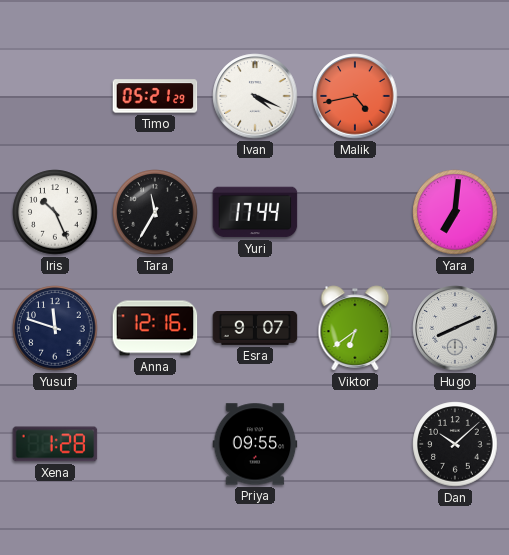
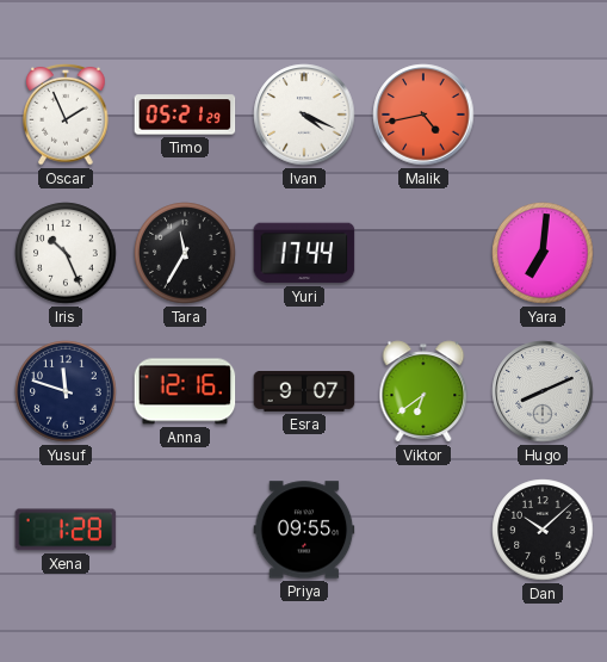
Oscar: none -> 1:56
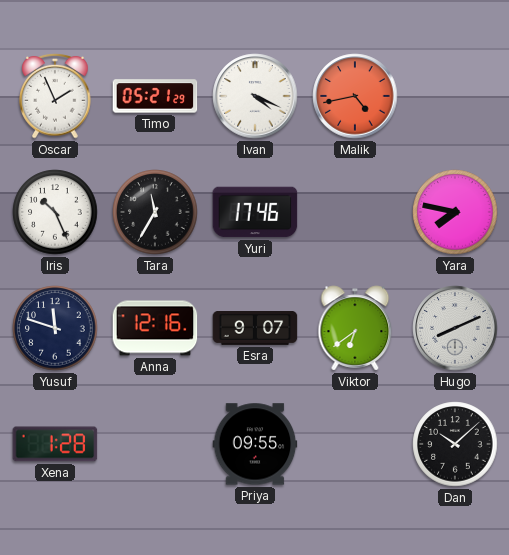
Yuri: 17:44 -> 17:46
Yara: 7:01 -> 7:47
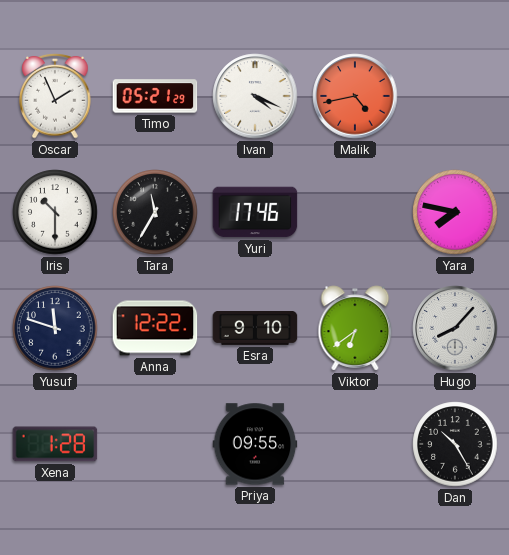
Iris: 10:26 -> 10:30
Anna: 12:16 -> 12:22
Esra: 9:07 -> 9:10
Hugo: 8:11 -> 8:07
Dan: 10:08 -> 10:25
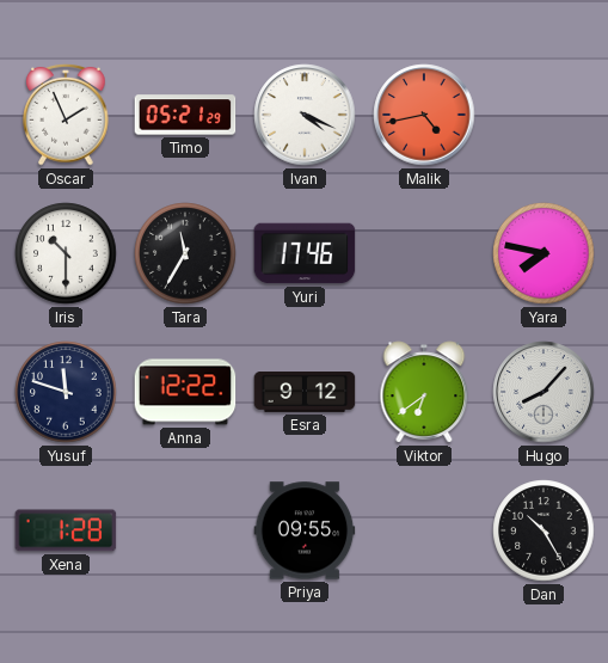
Esra: 9:10 -> 9:12
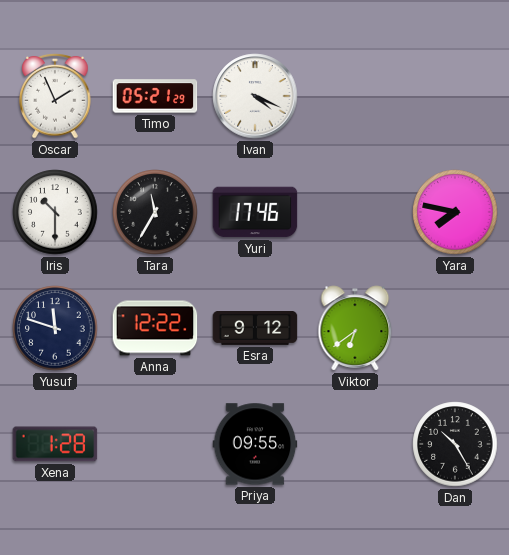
Malik: 4:43 -> none
Hugo: 8:07 -> none
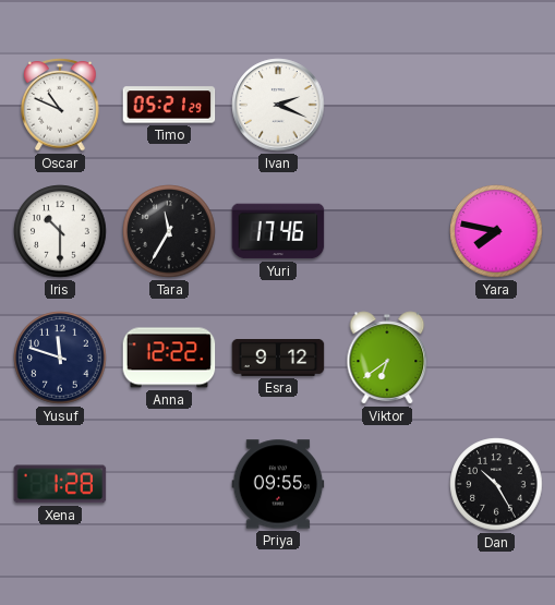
Oscar: 1:56 -> 10:49
Ivan: 4:19 -> 2:19
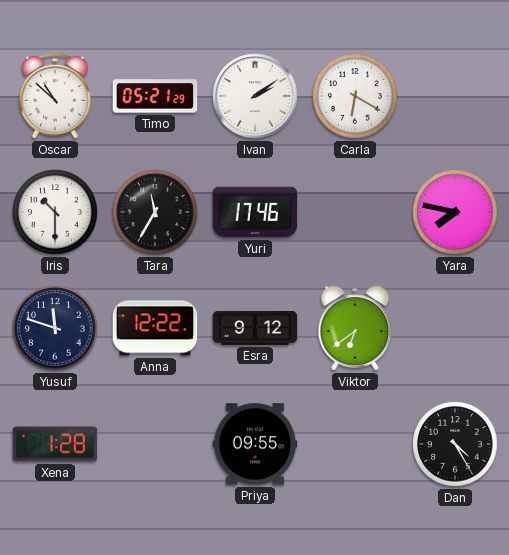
Oscar: 10:49 -> 10:52
Ivan: 2:19 -> 2:09
Carla: none -> 6:20
Dan: 10:25 -> 4:25
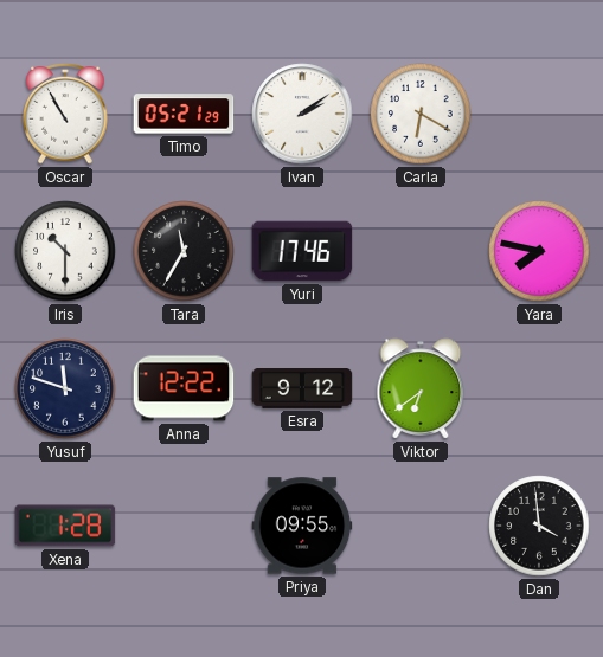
Oscar: 10:52 -> 10:55
Dan: 4:25 -> 3:59
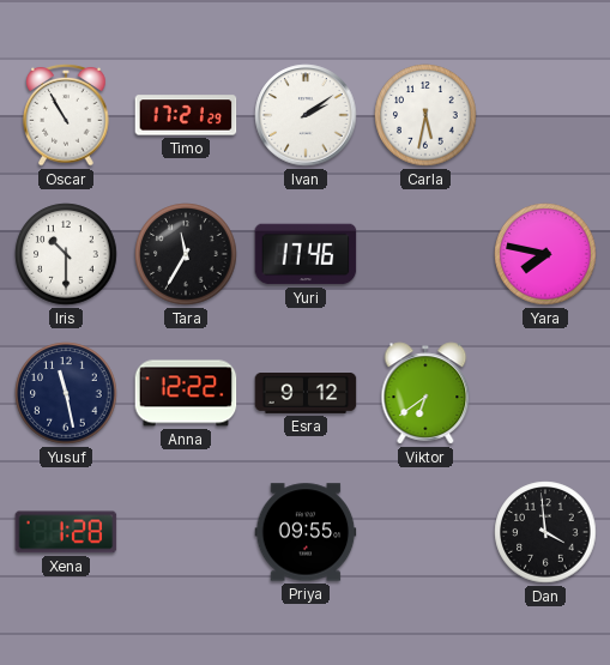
Timo: 05:21 -> 17:21
Carla: 6:20 -> 5:32
Yusuf: 11:48 -> 11:28
